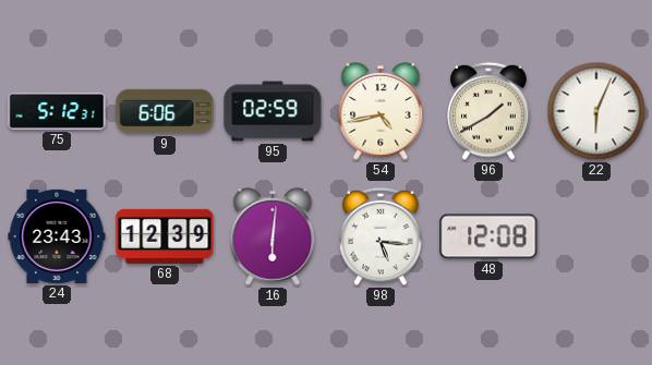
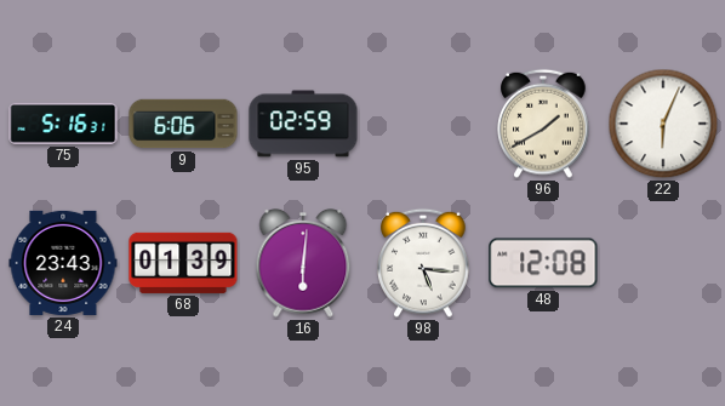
75: 5:12 -> 5:16
54: 4:43 -> none
68: 12:39 -> 01:39
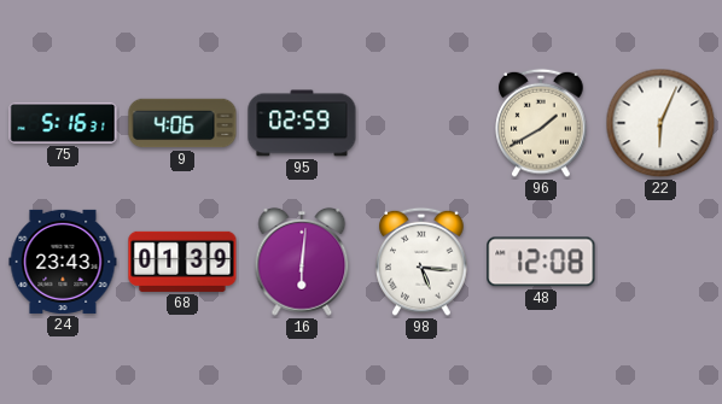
9: 6:06 -> 4:06
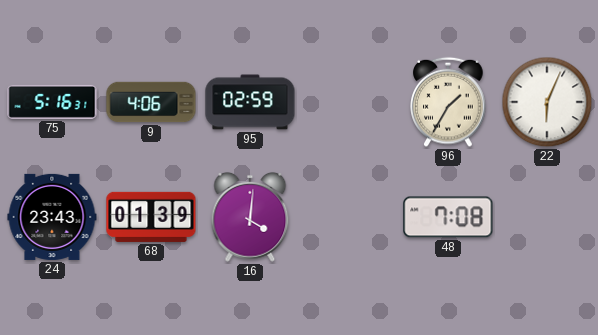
96: 1:40 -> 1:35
16: 6:01 -> 4:01
98: 5:16 -> none
48: 12:08 -> 7:08
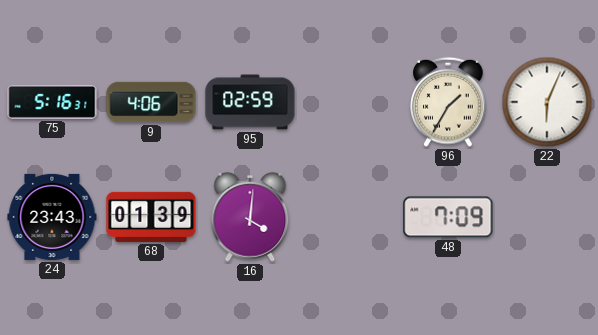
48: 7:08 -> 7:09
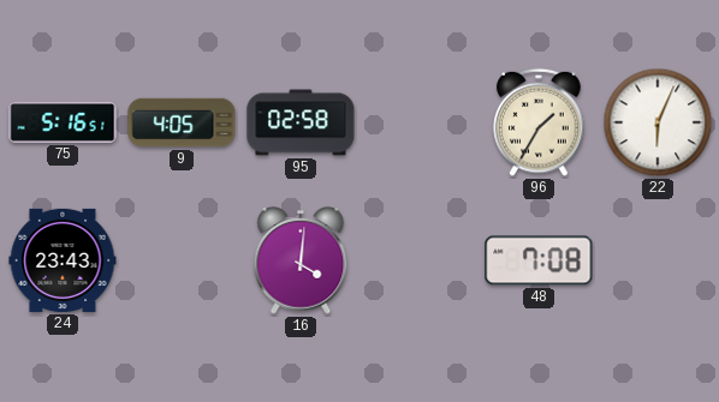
75: 5:16:31 -> 5:16:51
9: 4:06 -> 4:05
95: 02:59 -> 02:58
68: 01:39 -> none
48: 7:09 -> 7:08
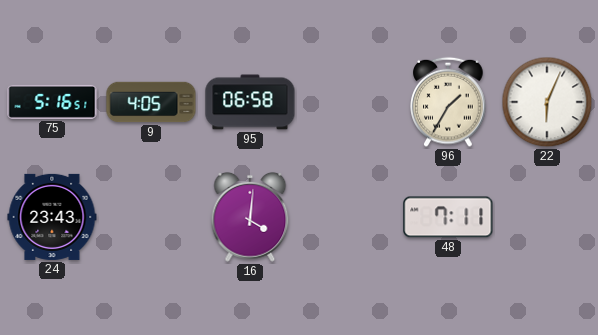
95: 02:58 -> 06:58
48: 7:08 -> 7:11
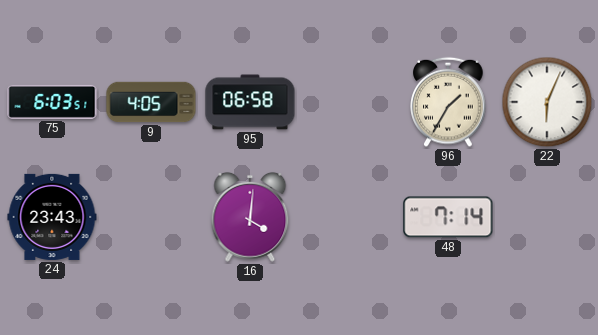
75: 5:16 -> 6:03
48: 7:11 -> 7:14
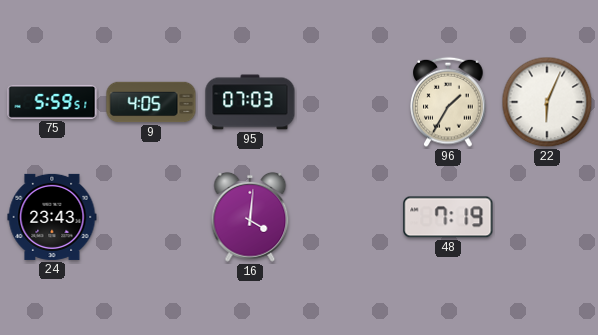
75: 6:03 -> 5:59
95: 06:58 -> 07:03
48: 7:14 -> 7:19
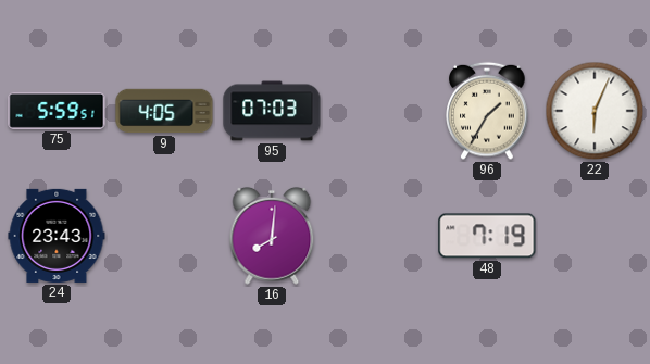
16: 4:01 -> 8:01
